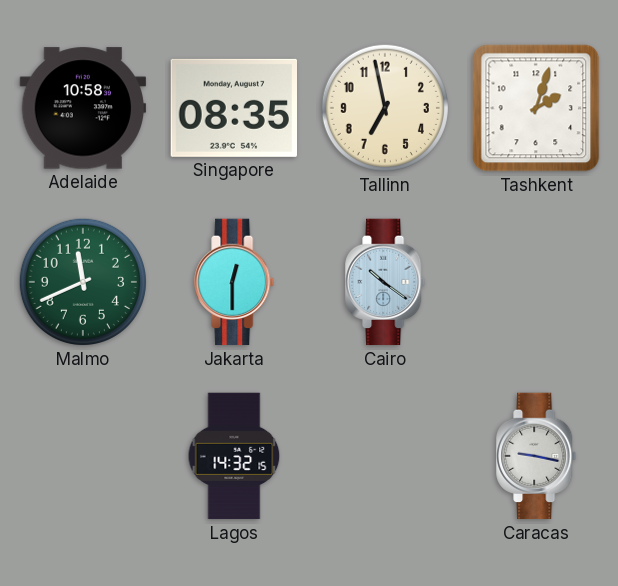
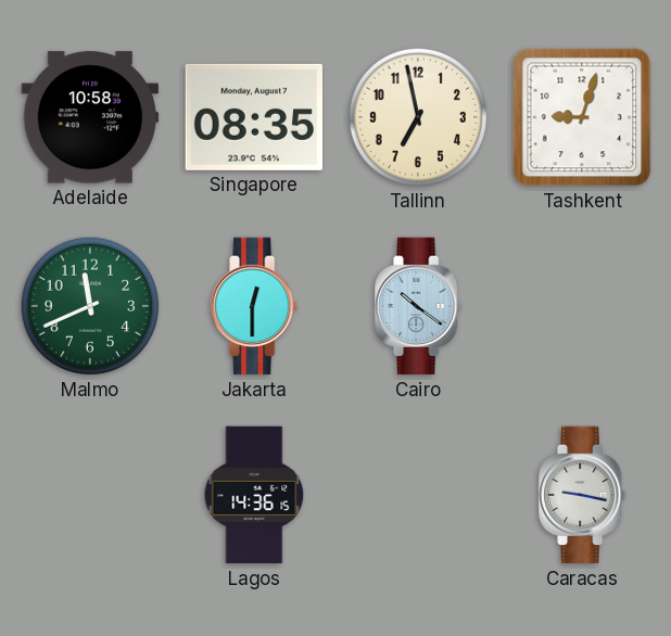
Tashkent: 2:03 -> 9:03
Lagos: 14:32 -> 14:36
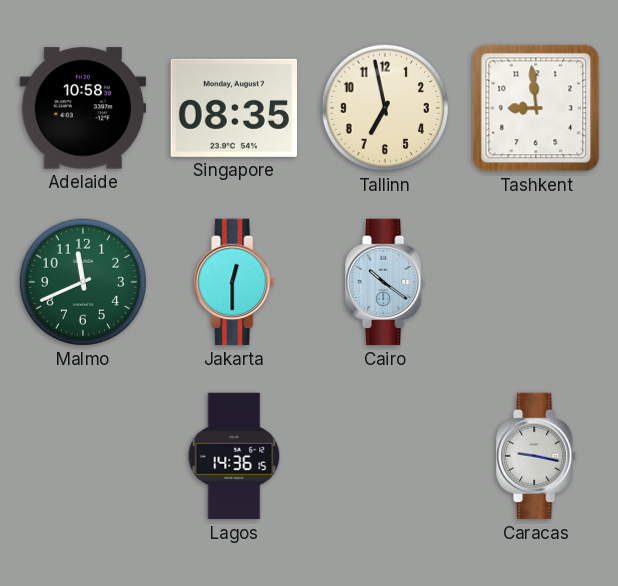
Tashkent: 9:03 -> 8:59
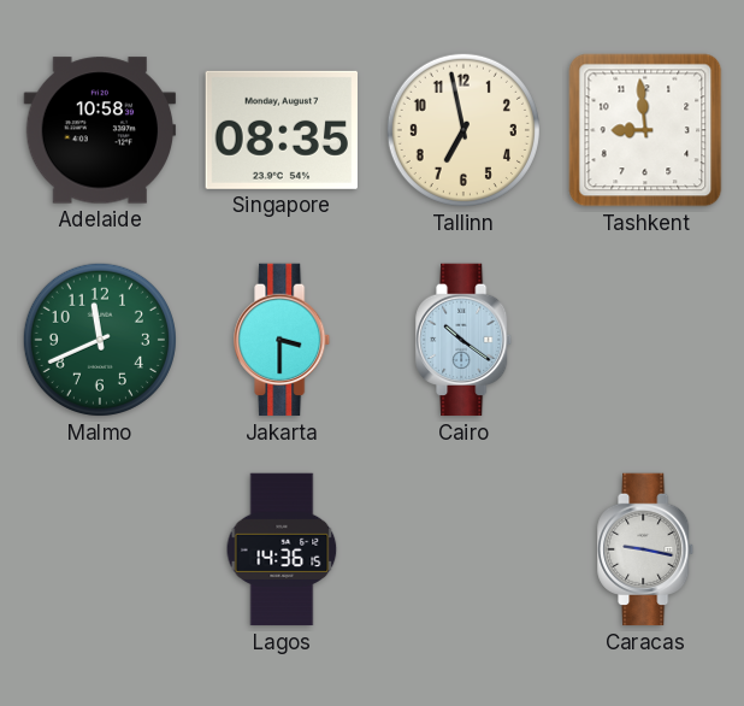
Jakarta: 12:30 -> 3:30
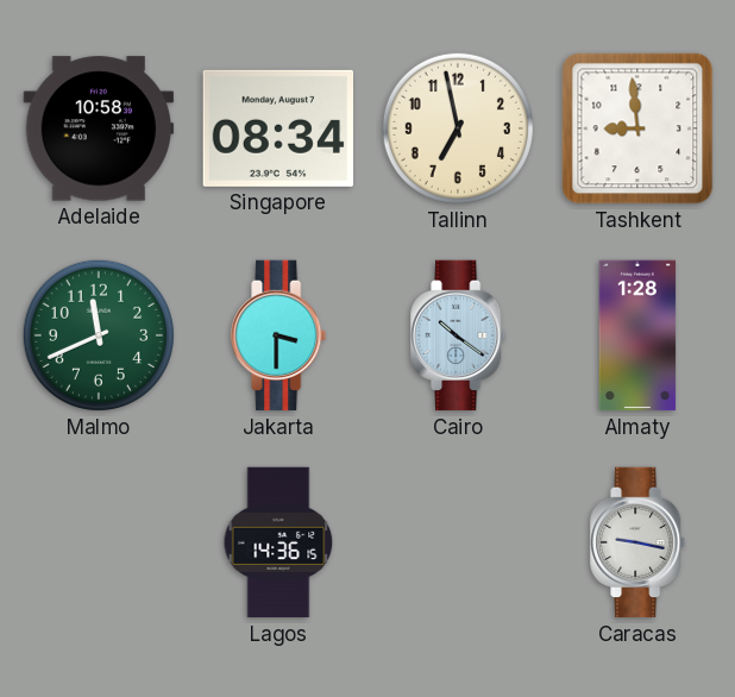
Singapore: 08:35 -> 08:34
Almaty: none -> 1:28
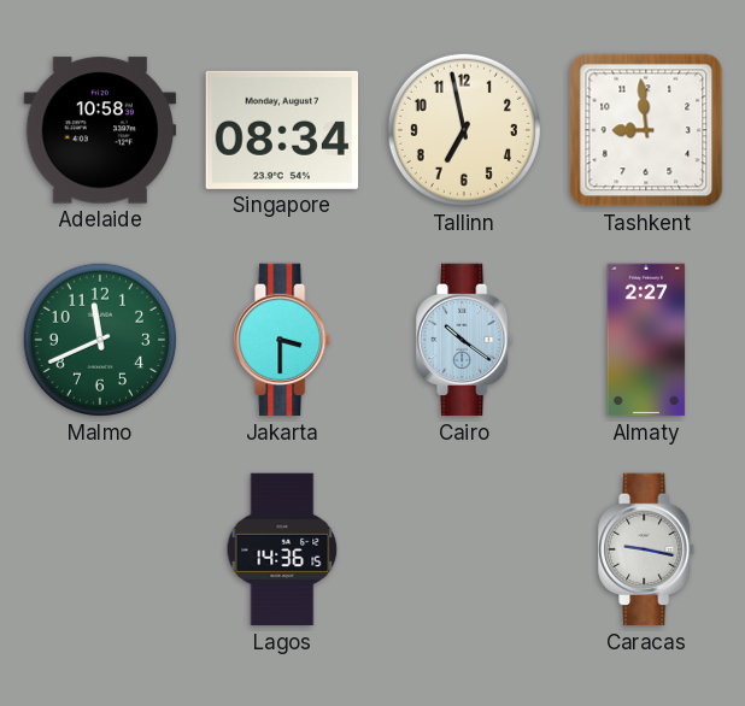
Almaty: 1:28 -> 2:27
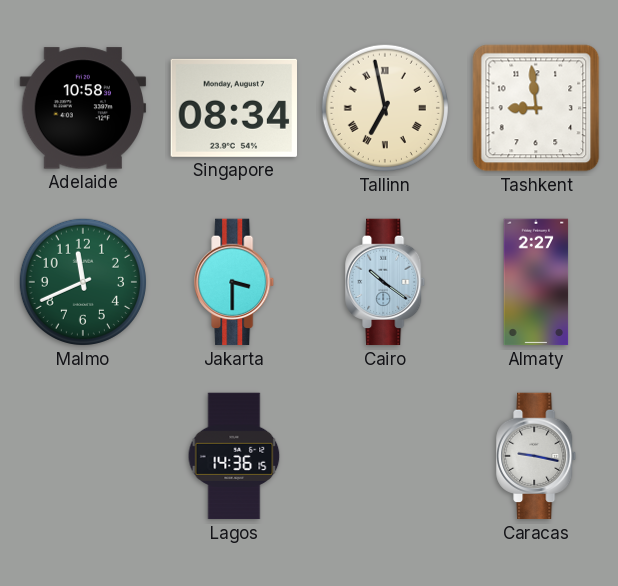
Tallinn numerals: Arabic -> Roman
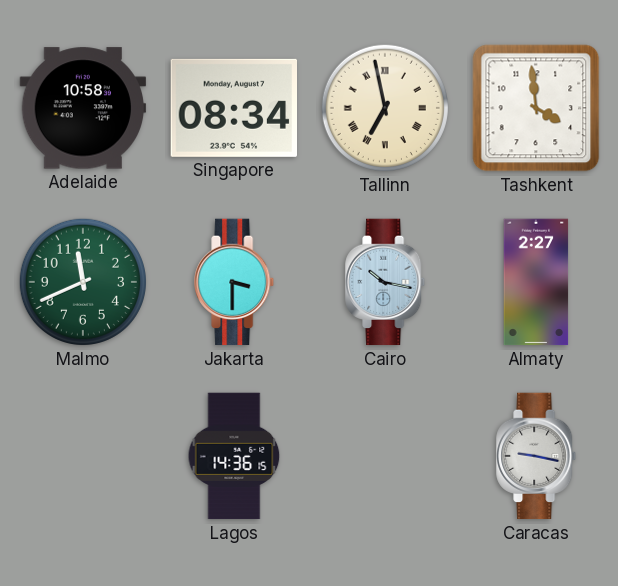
Tashkent: 8:59 -> 3:59
Cairo: 10:21 -> 10:17
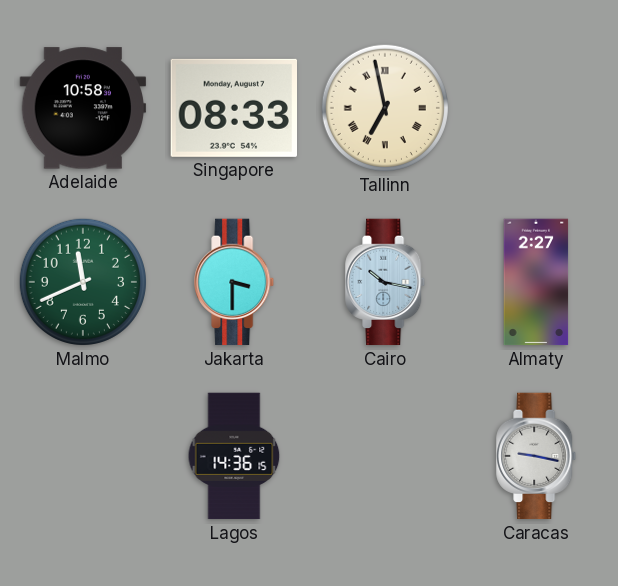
Singapore: 08:34 -> 08:33
Tashkent: 3:59 -> none
